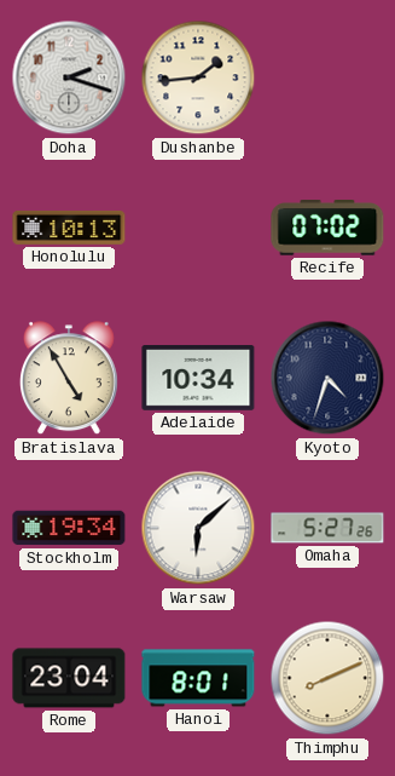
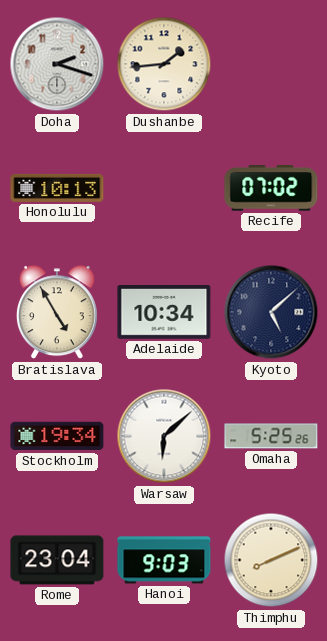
Kyoto: 4:33 -> 5:08
Omaha: 5:27 -> 5:25
Hanoi: 8:01 -> 9:03
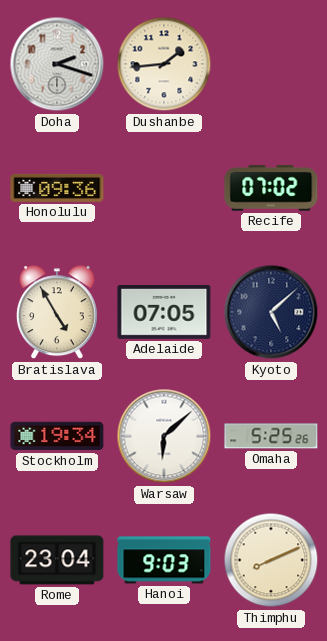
Honolulu: 10:13 -> 09:36
Adelaide: 10:34 -> 07:05
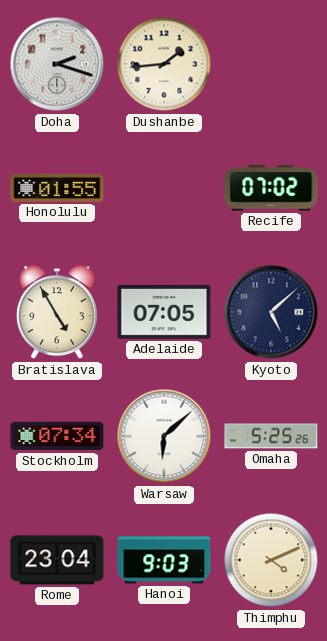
Honolulu: 09:36 -> 01:55
Stockholm: 19:34 -> 07:34
Thimphu: 8:11 -> 4:11
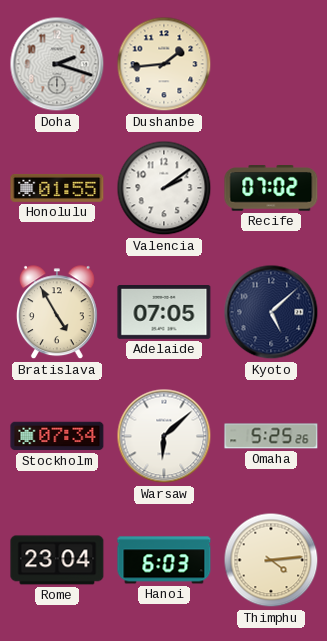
Valencia: none -> 2:09
Hanoi: 9:03 -> 6:03
Thimphu: 4:11 -> 4:14
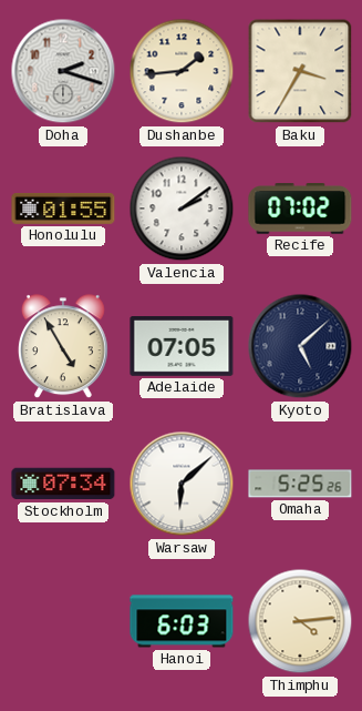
Baku: none -> 3:35
Rome: 23:04 -> none
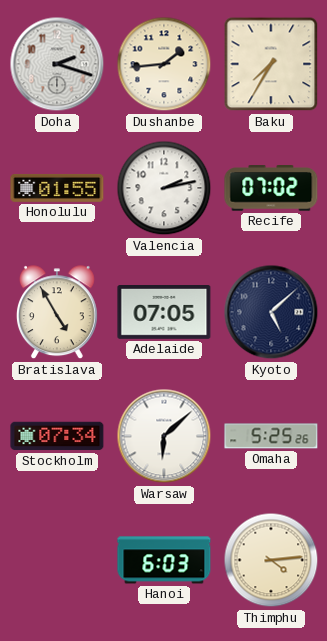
Baku: 3:35 -> 7:35
Valencia: 2:09 -> 2:13
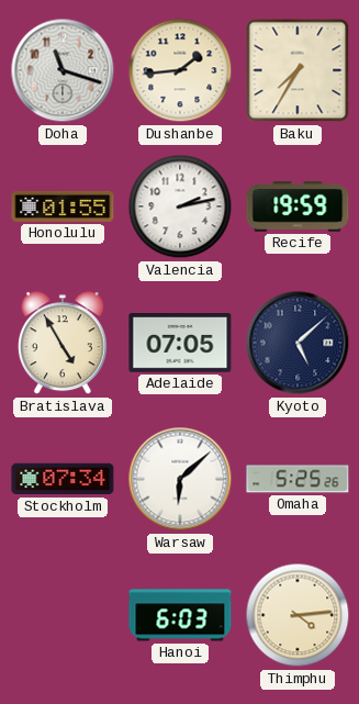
Doha: 2:18 -> 11:18
Recife: 07:02 -> 19:59
